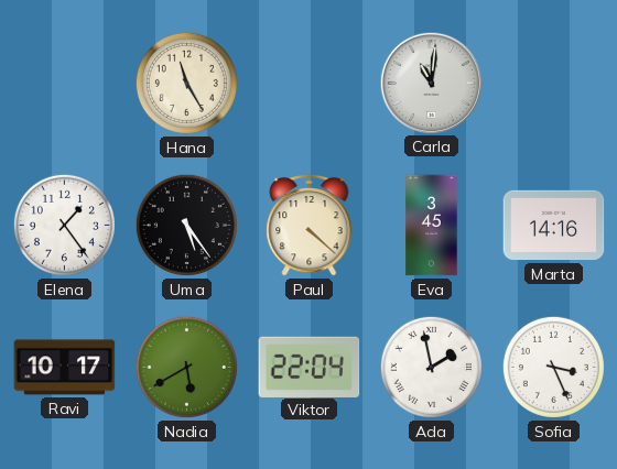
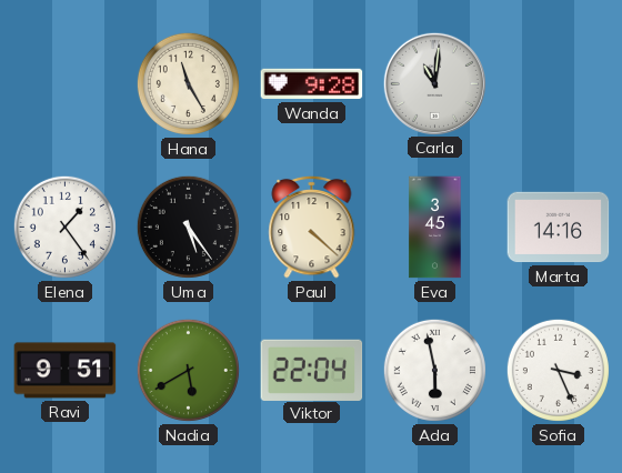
Wanda: none -> 9:28
Ravi: 10:17 -> 9:51
Ada: 1:58 -> 5:58
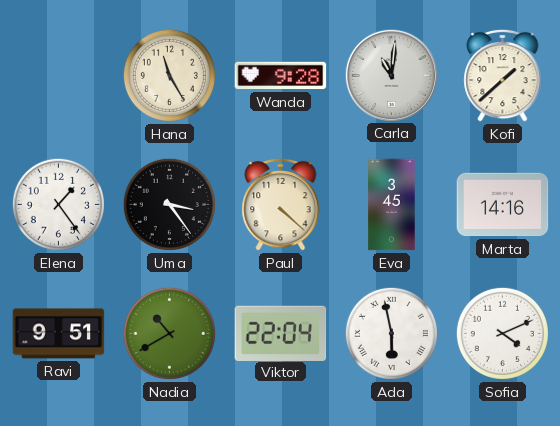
Kofi: none -> 1:38
Uma: 5:24 -> 3:24
Nadia: 5:40 -> 10:40
Sofia: 3:26 -> 4:11
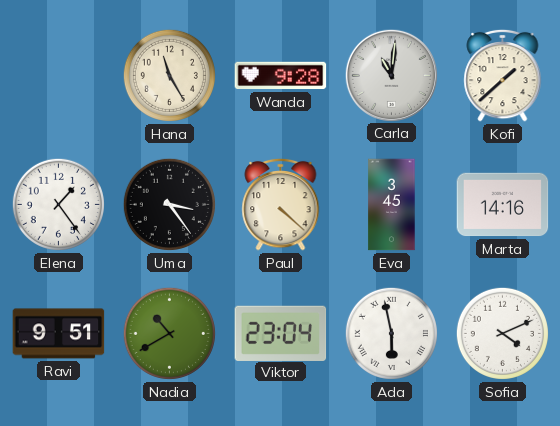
Viktor: 22:04 -> 23:04
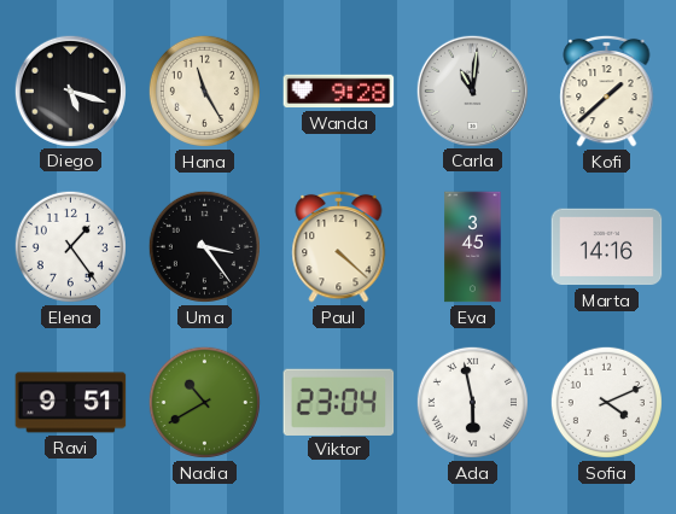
Diego: none -> 5:18
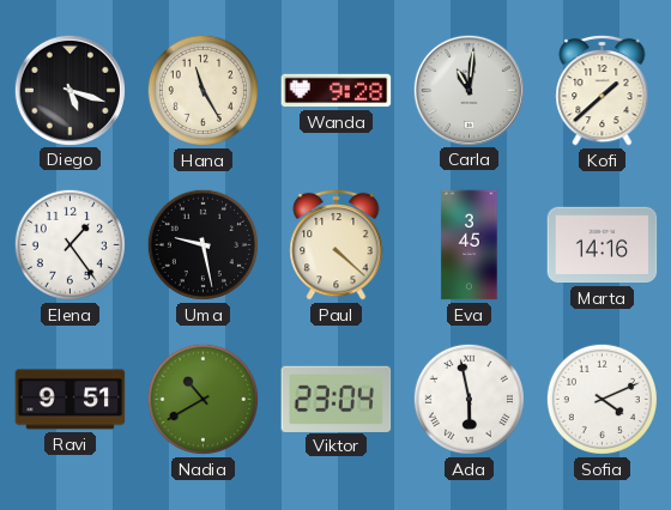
Uma: 3:24 -> 9:28
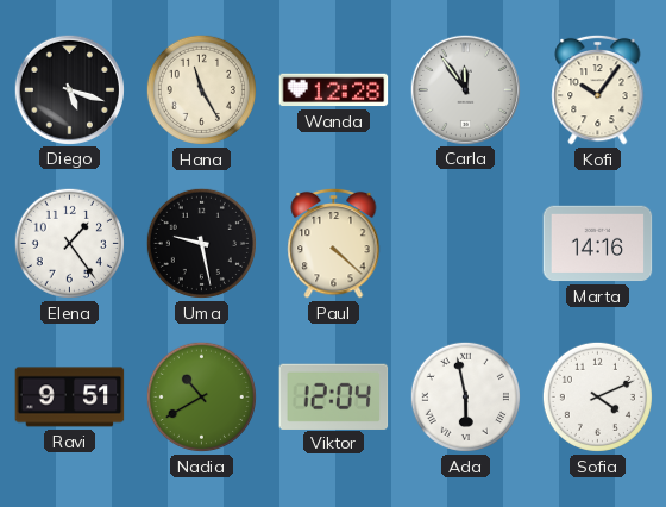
Wanda: 9:28 -> 12:28
Carla: 11:01 -> 11:54
Kofi: 1:38 -> 10:06
Eva: 3:45 -> none
Viktor: 23:04 -> 12:04
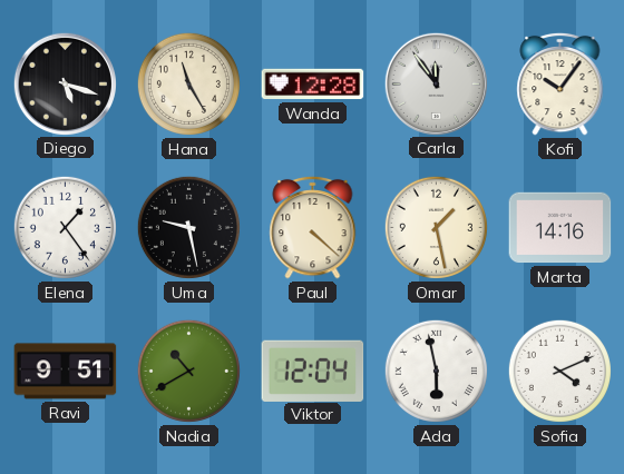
Omar: none -> 1:28
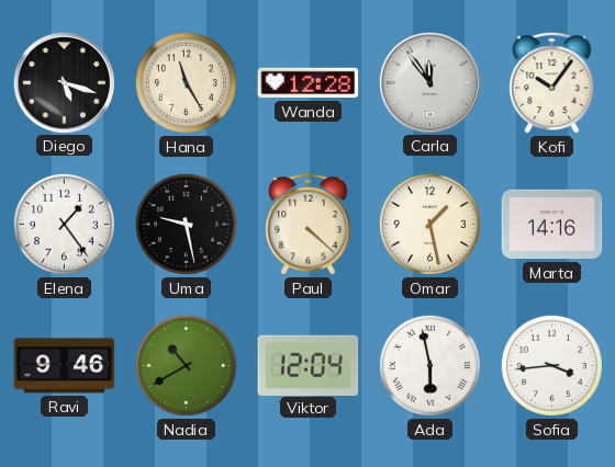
Ravi: 9:51 -> 9:46
Sofia: 4:11 -> 3:44
